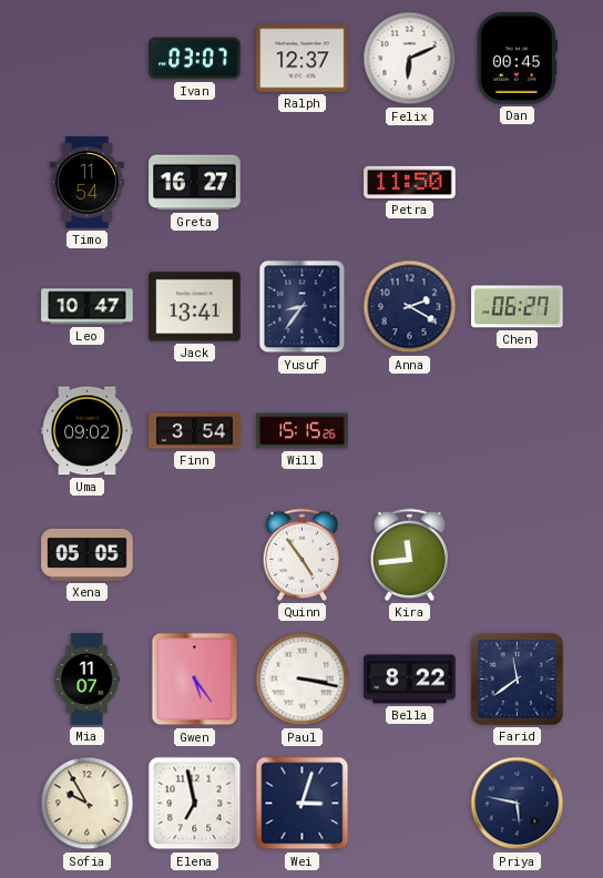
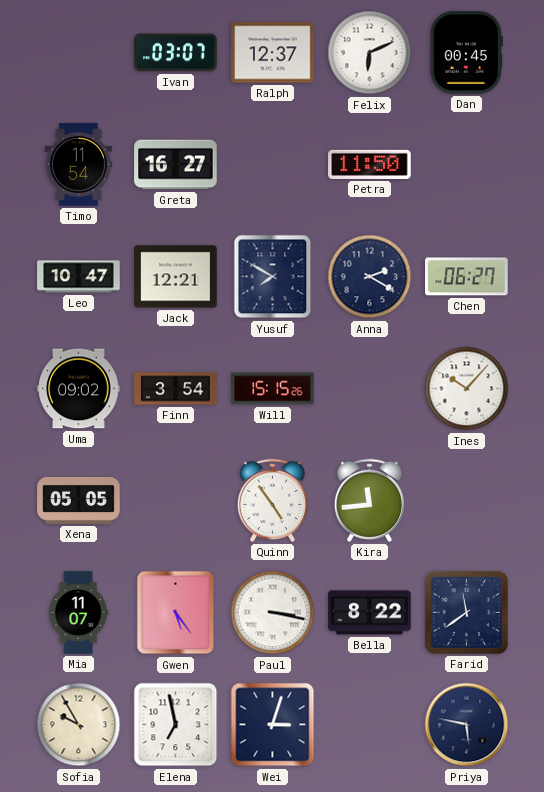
Jack: 13:41 -> 12:21
Yusuf: 8:36 -> 7:50
Ines: none -> 10:07
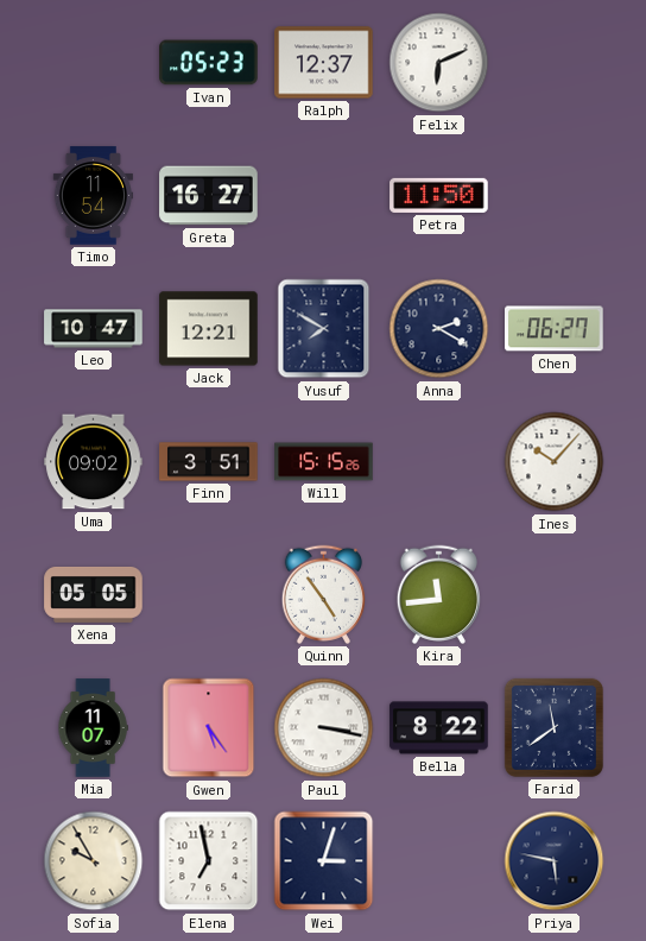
Ivan: 03:07 -> 05:23
Dan: 00:45 -> none
Finn: 3:54 -> 3:51
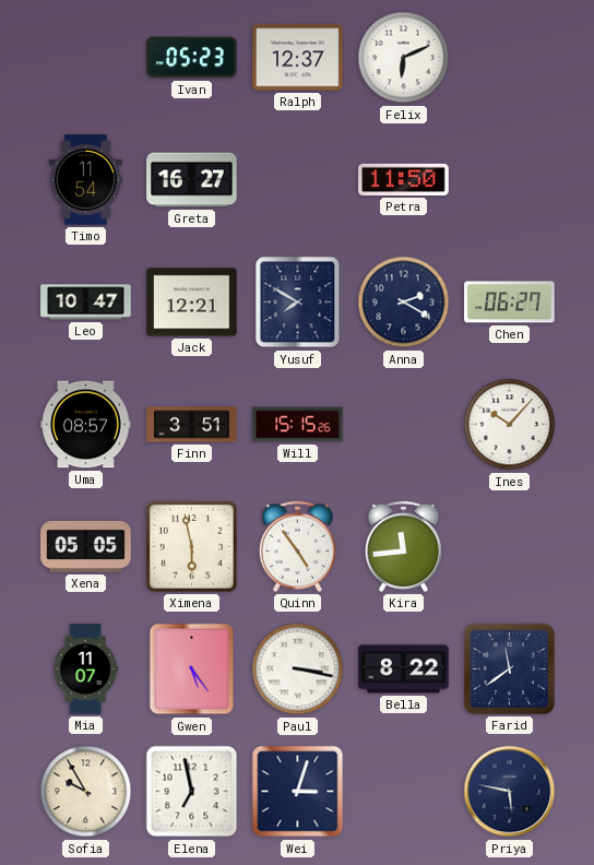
Uma: 09:02 -> 08:57
Ximena: none -> 5:58
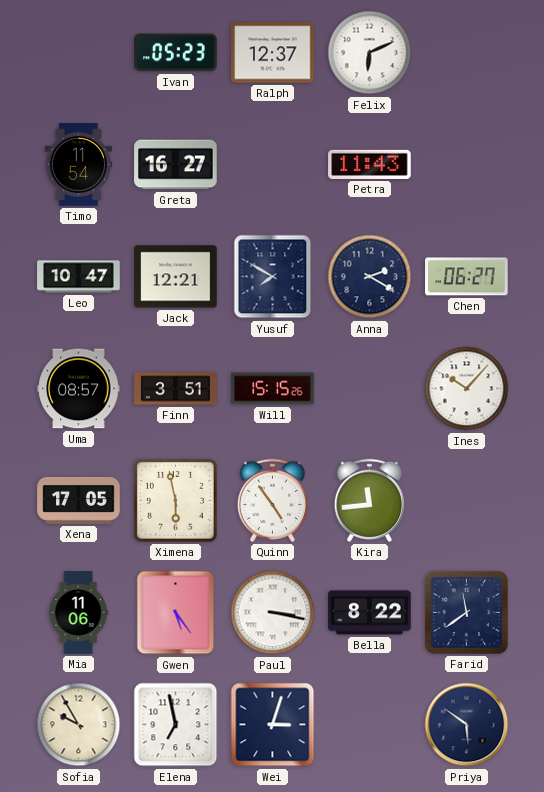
Petra: 11:50 -> 11:43
Xena: 05:05 -> 17:05
Mia: 11:07 -> 11:06
Priya: 5:47 -> 5:51
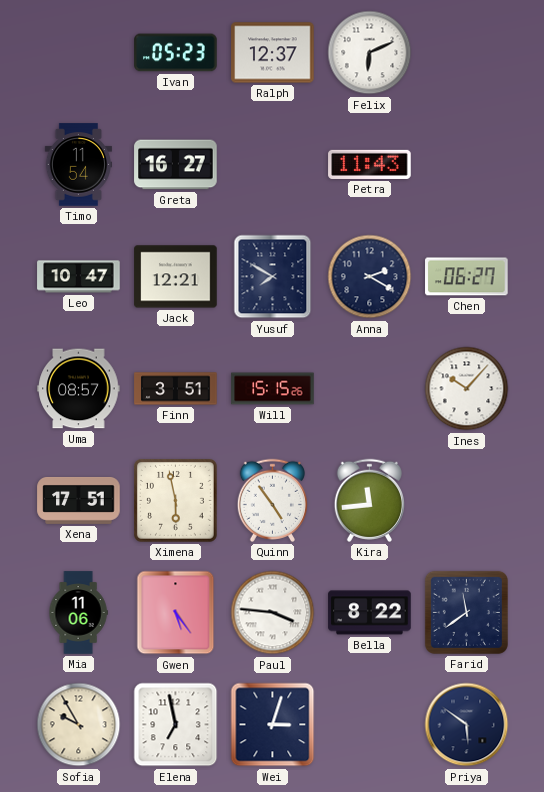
Xena: 17:05 -> 17:51
Paul: 3:17 -> 3:46
